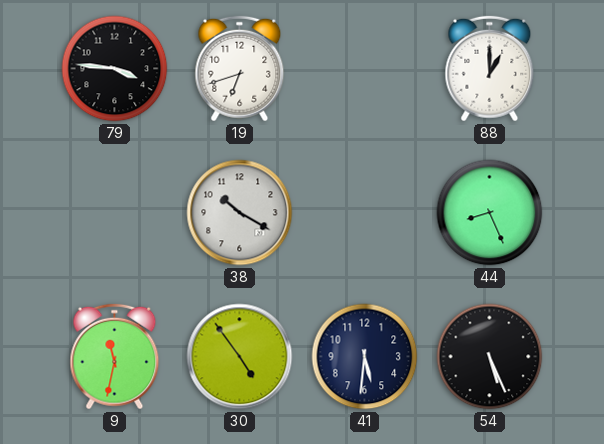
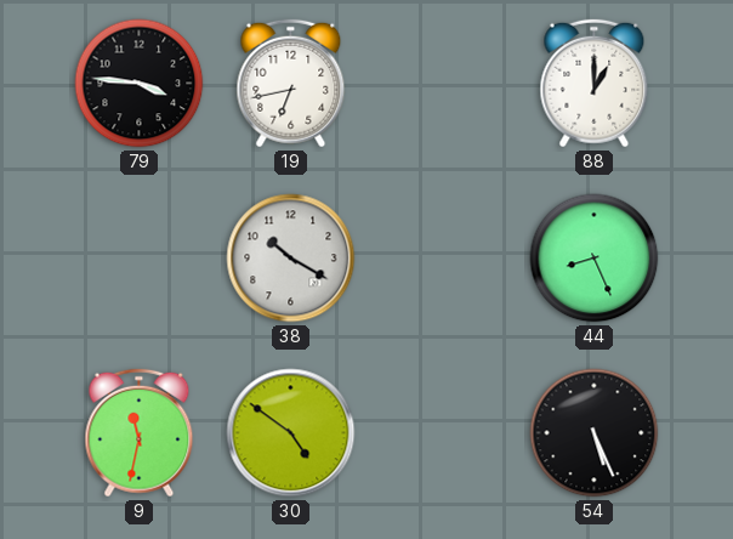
19: 6:42 -> 6:43
30: 4:54 -> 4:51
41: 5:31 -> none
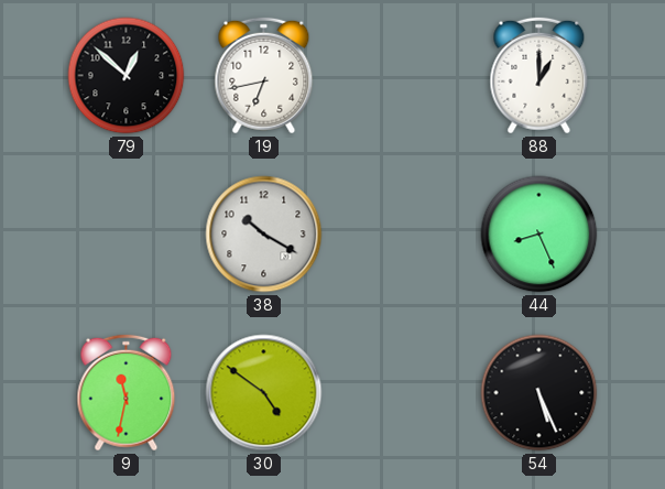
79: 3:46 -> 12:52
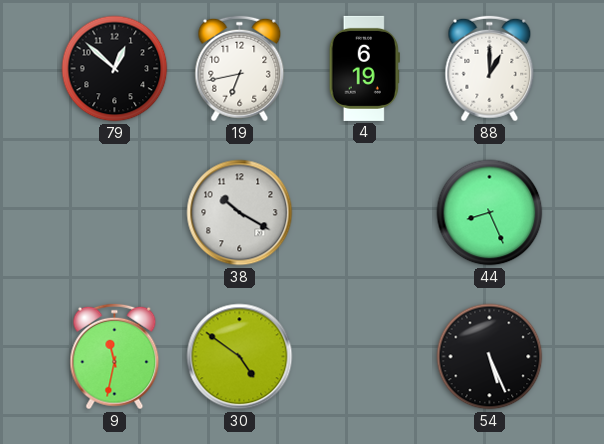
4: none -> 6:19
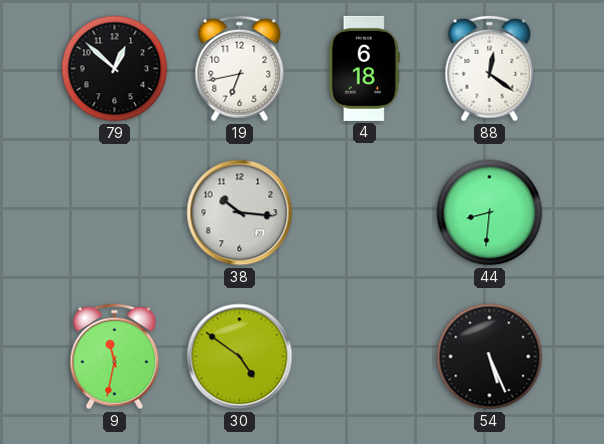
4: 6:19 -> 6:18
88: 1:00 -> 12:21
38: 10:20 -> 10:16
44: 8:26 -> 8:31
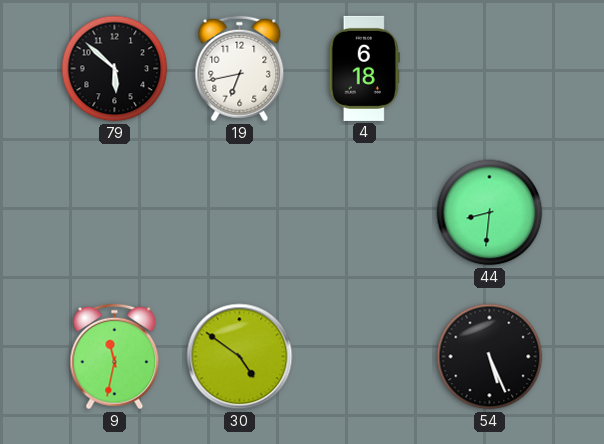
79: 12:52 -> 5:52
88: 12:21 -> none
38: 10:16 -> none
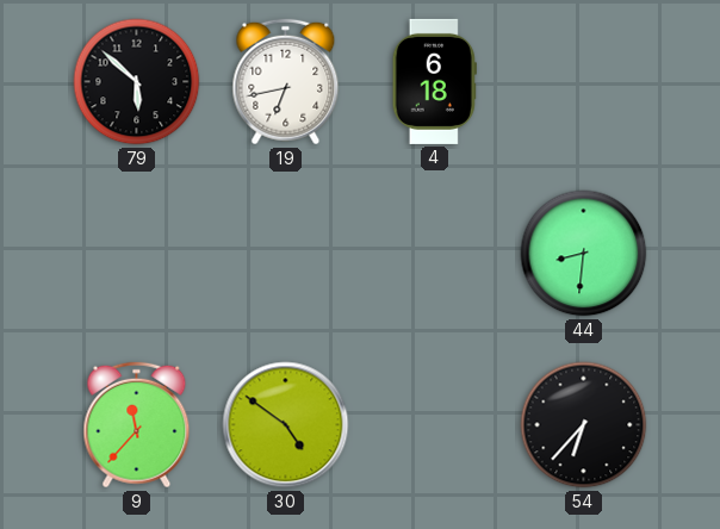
9: 11:32 -> 11:37
54: 5:26 -> 6:37
